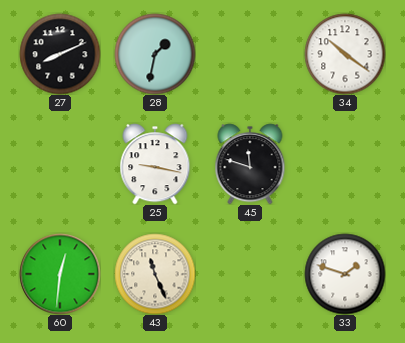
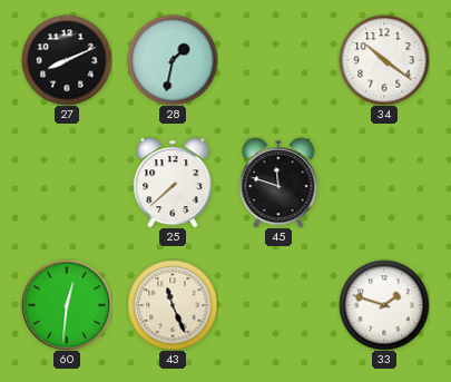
25: 9:17 -> 7:38
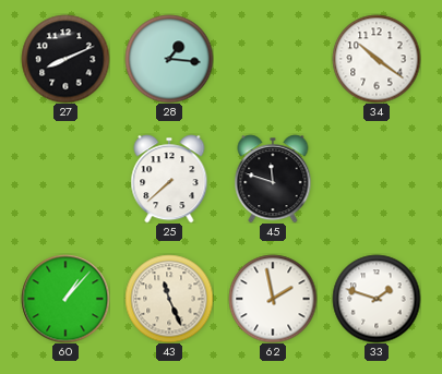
28: 1:32 -> 1:16
60: 12:31 -> 1:07
62: none -> 1:58
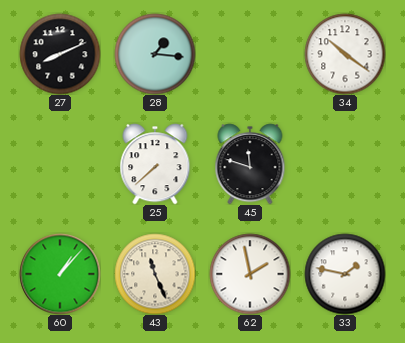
33: 1:48 -> 1:47
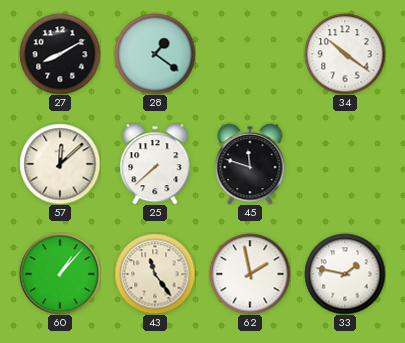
27: 8:11 -> 8:10
28: 1:16 -> 1:21
57: none -> 12:08
43: 11:26 -> 11:24
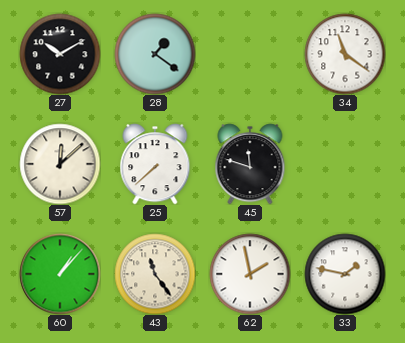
27: 8:10 -> 10:10
34: 10:21 -> 11:21
